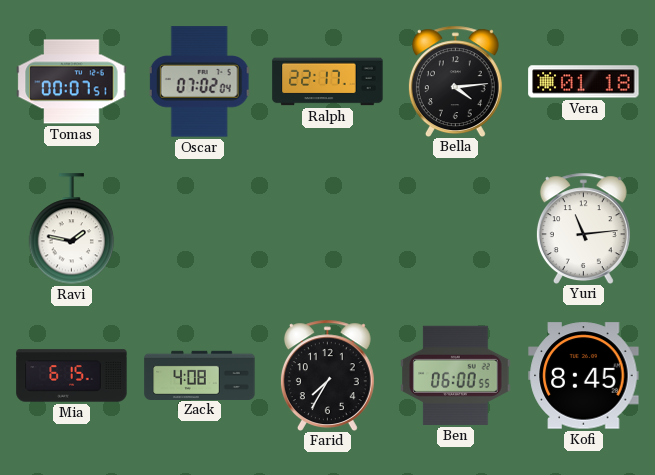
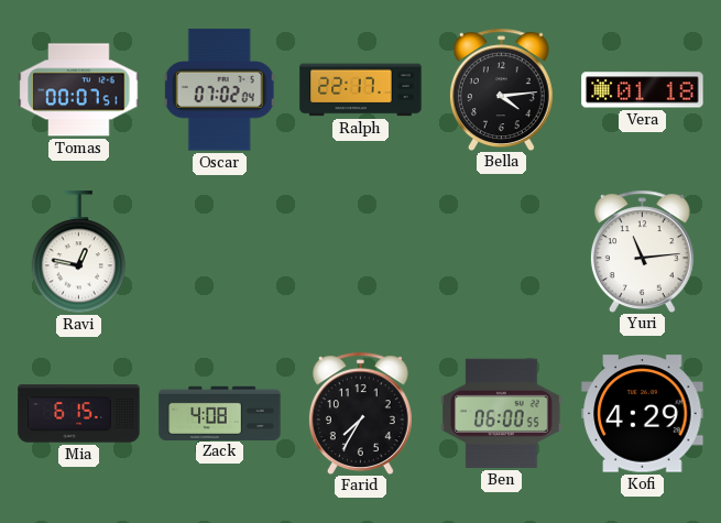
Ravi: 1:47 -> 12:47
Kofi: 8:45 -> 4:29
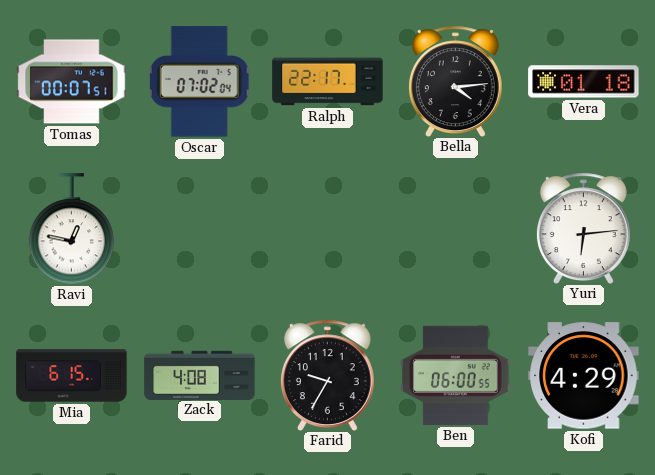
Yuri: 11:14 -> 6:14
Farid: 7:35 -> 9:35
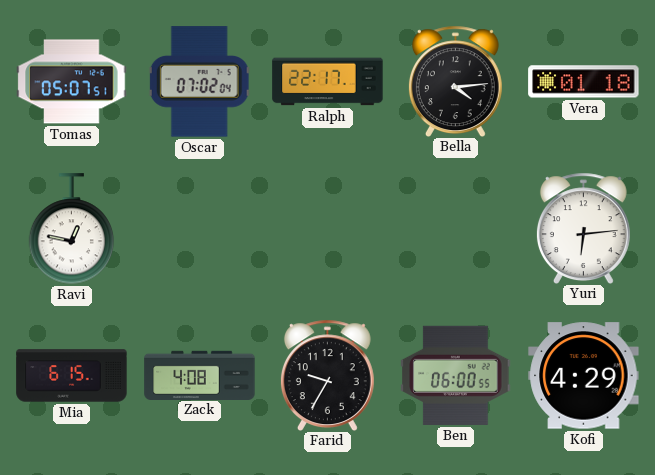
Tomas: 00:07 -> 05:07
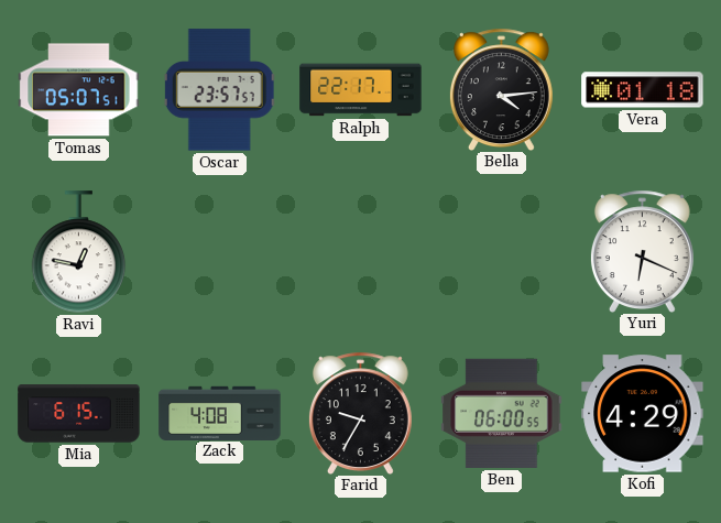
Oscar: 07:02 -> 23:57
Yuri: 6:14 -> 6:19
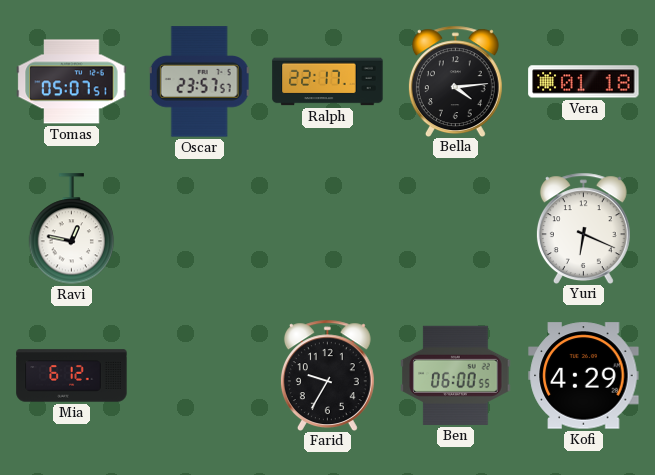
Mia: 6:15 -> 6:12
Zack: 4:08 -> none
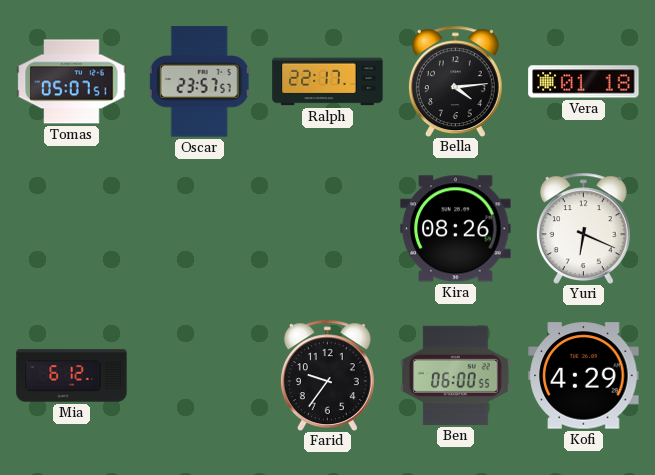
Ravi: 12:47 -> none
Kira: none -> 08:26
Farid: 9:35 -> 9:36
